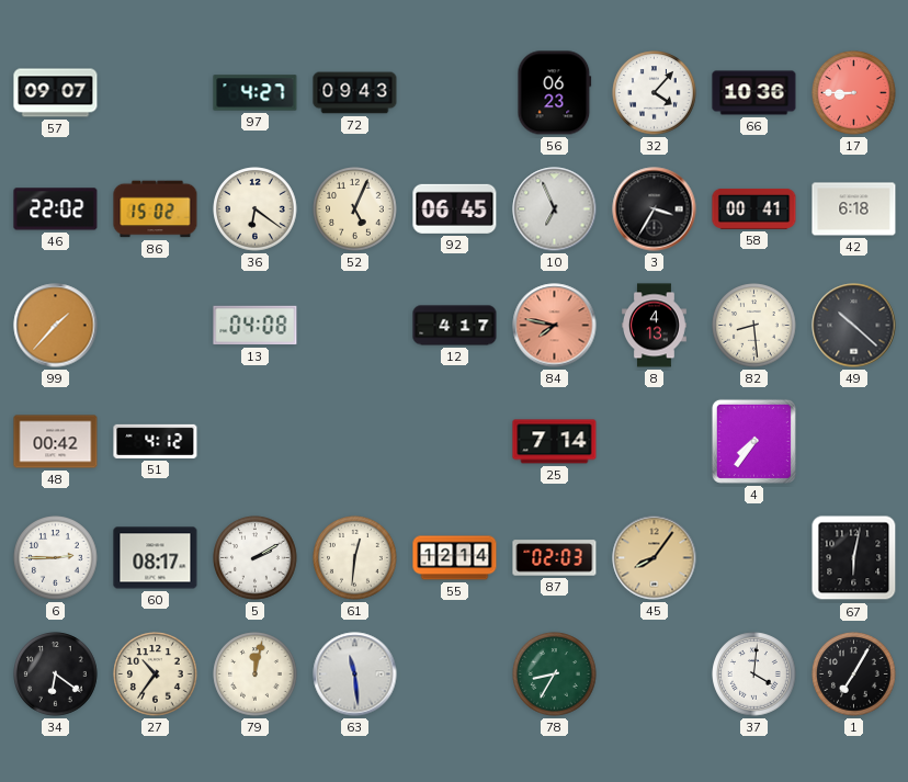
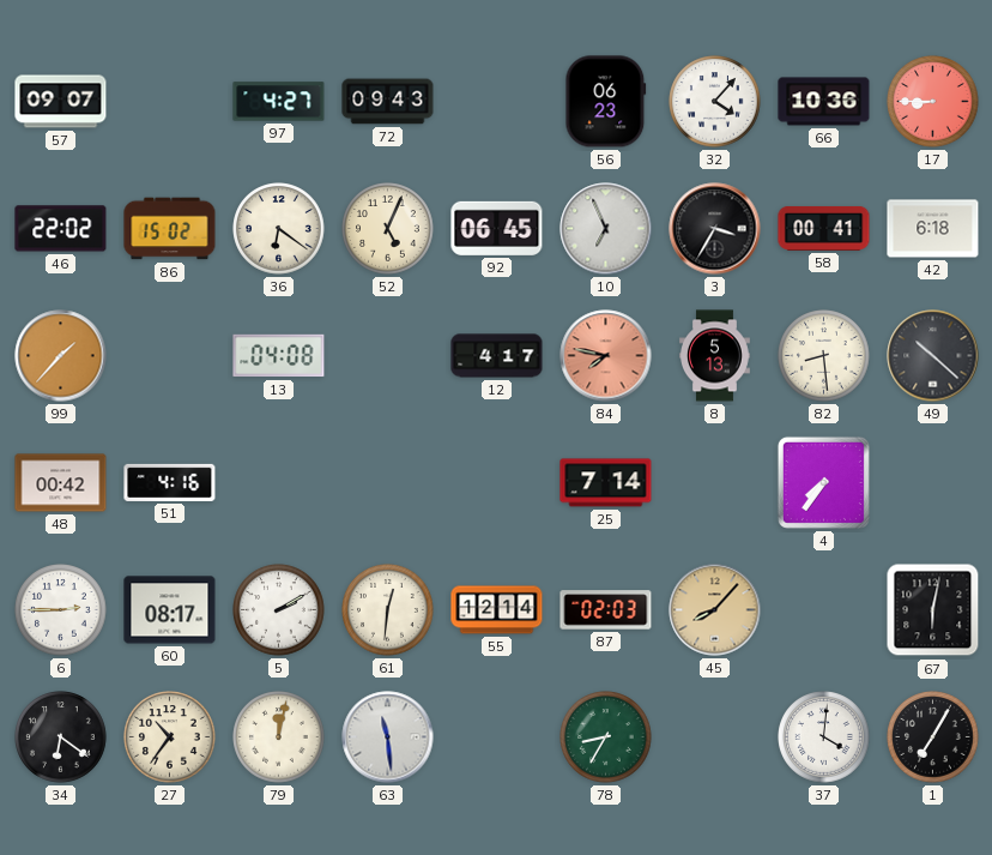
8: 4:13 -> 5:13
51: 4:12 -> 4:16
45: 8:06 -> 8:07
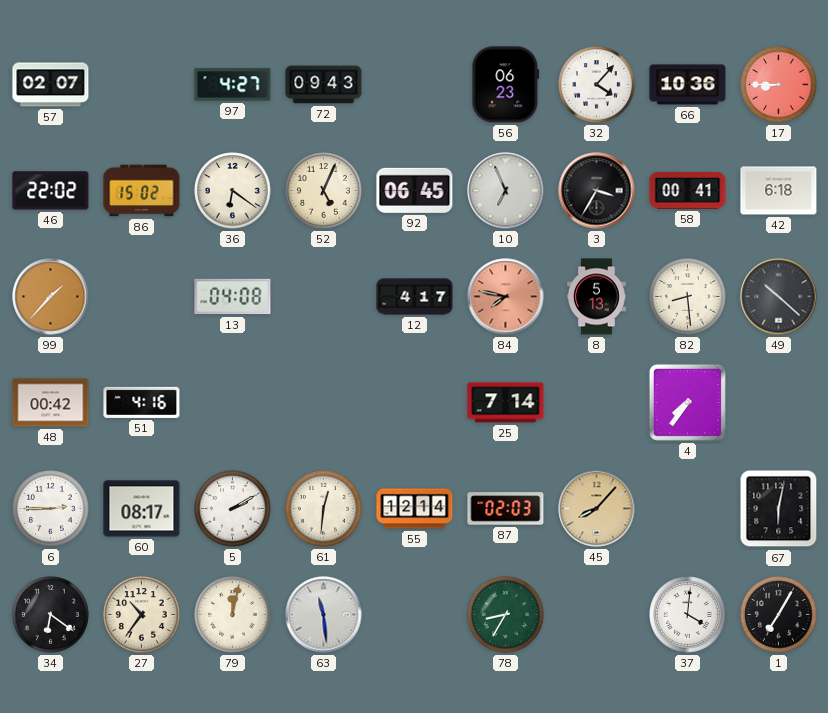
57: 09:07 -> 02:07
